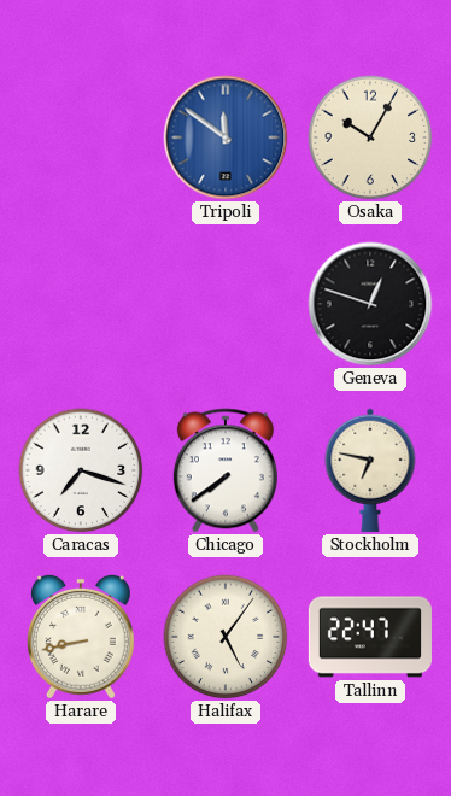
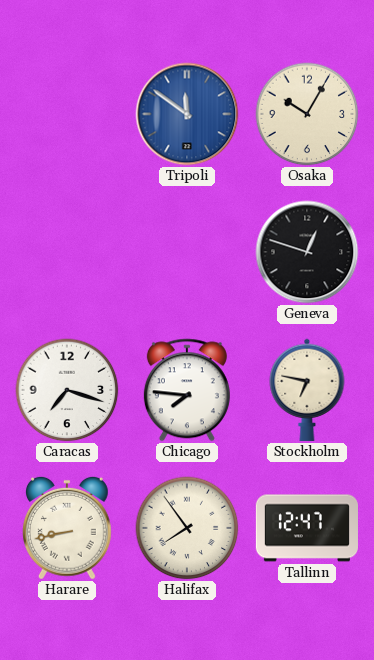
Chicago: 7:39 -> 7:46
Halifax: 5:06 -> 7:54
Tallinn: 22:47 -> 12:47
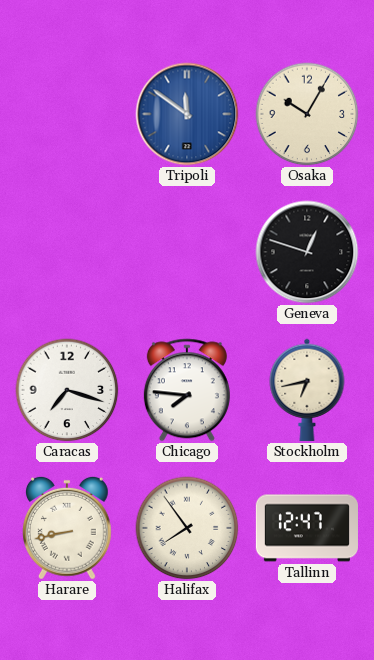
Stockholm: 6:47 -> 6:43
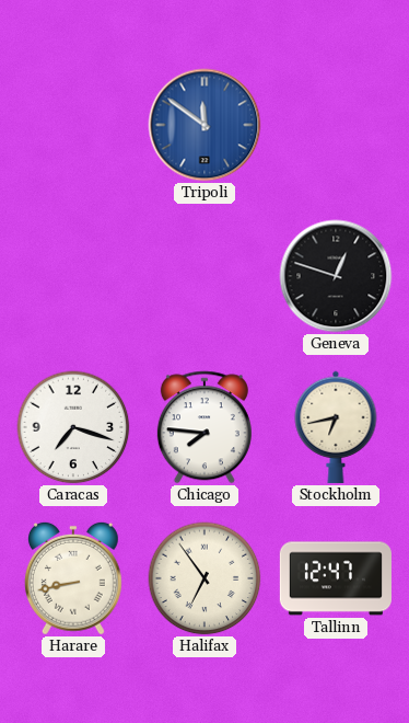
Osaka: 10:05 -> none
Halifax: 7:54 -> 6:54
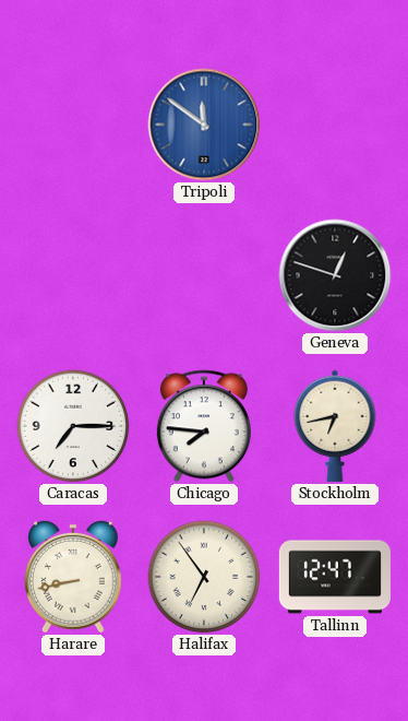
Caracas: 7:18 -> 7:15
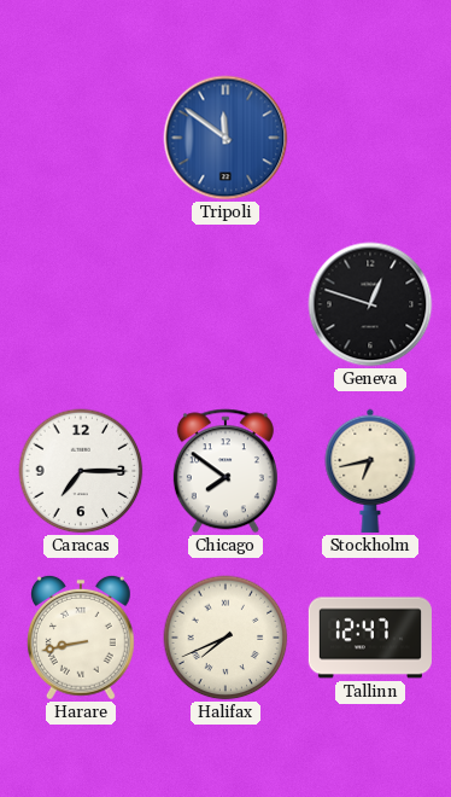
Chicago: 7:46 -> 7:51
Halifax: 6:54 -> 7:41
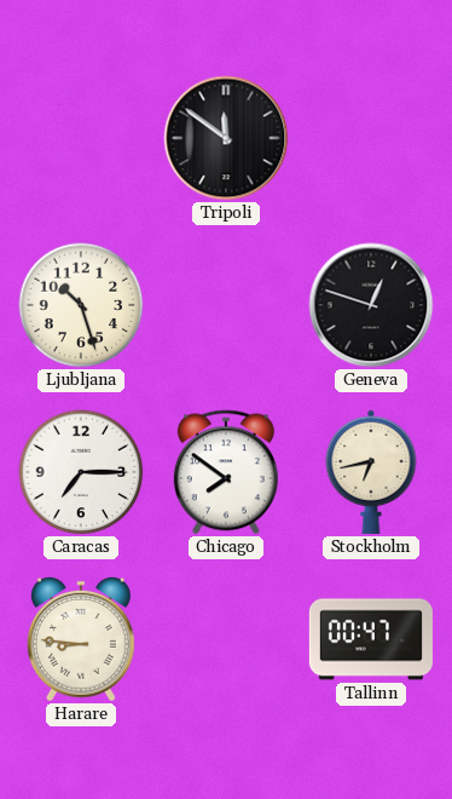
Tripoli dial: blue -> black
Ljubljana: none -> 10:27
Harare: 8:43 -> 8:46
Halifax: 7:41 -> none
Tallinn: 12:47 -> 00:47
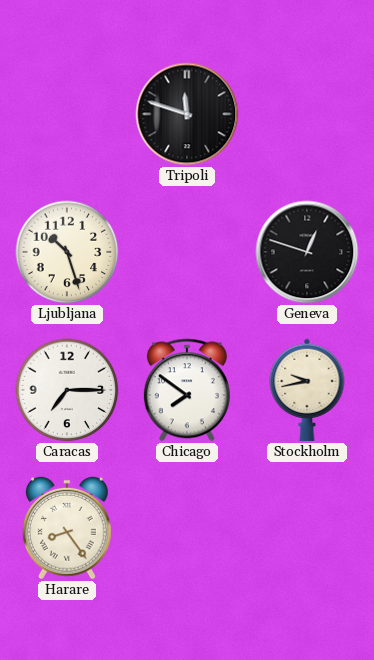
Tripoli: 11:51 -> 11:48
Stockholm: 6:43 -> 9:43
Harare: 8:46 -> 8:24
Tallinn: 00:47 -> none
